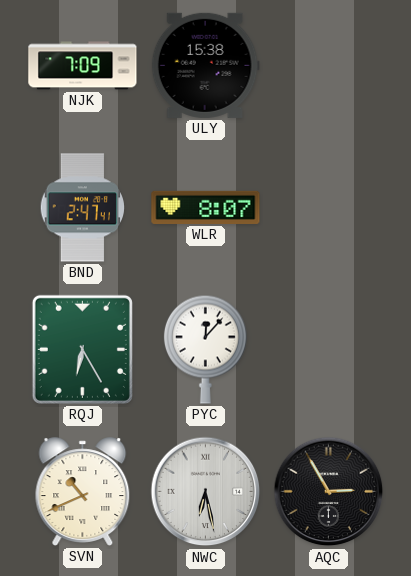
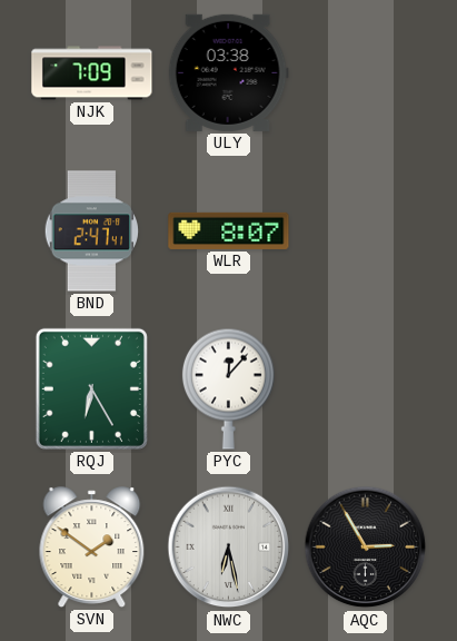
ULY: 15:38 -> 03:38
SVN: 10:41 -> 1:51
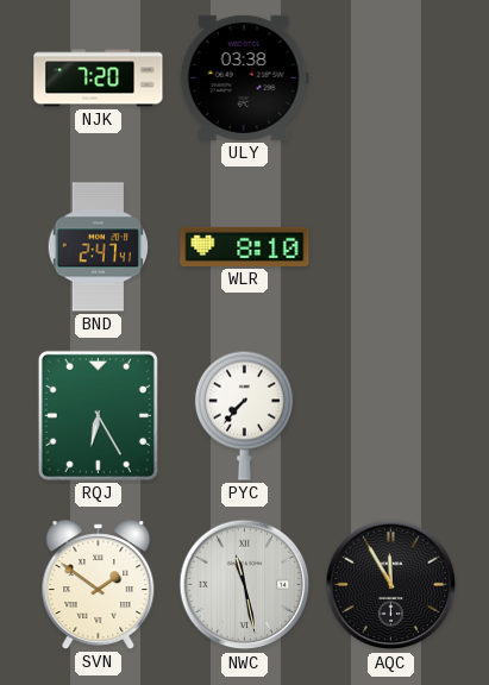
NJK: 7:09 -> 7:20
WLR: 8:07 -> 8:10
PYC: 12:07 -> 7:37
NWC: 6:28 -> 11:28
AQC: 2:55 -> 11:55
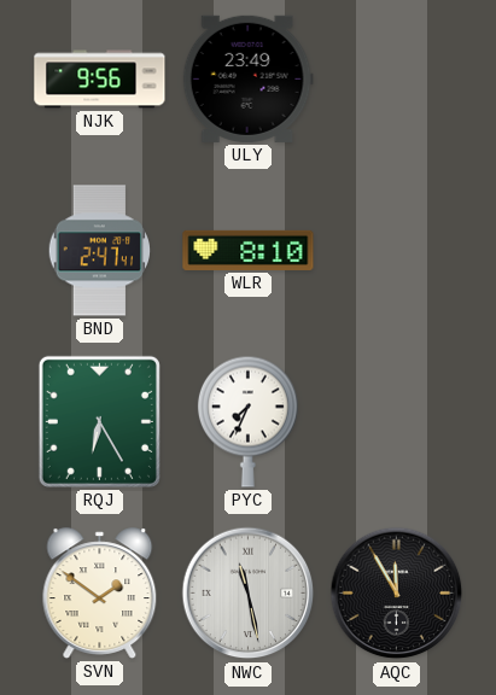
NJK: 7:20 -> 9:56
ULY: 03:38 -> 23:49
PYC: 7:37 -> 7:34
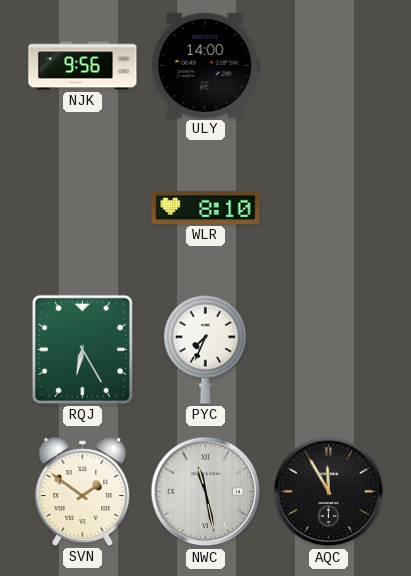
ULY: 23:49 -> 14:00
BND: 2:47 -> none
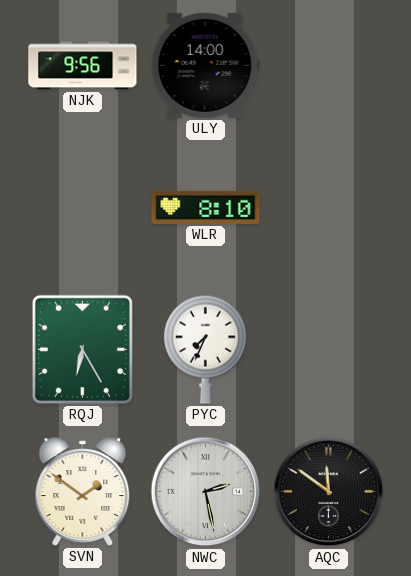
NWC: 11:28 -> 2:28
AQC: 11:55 -> 11:51
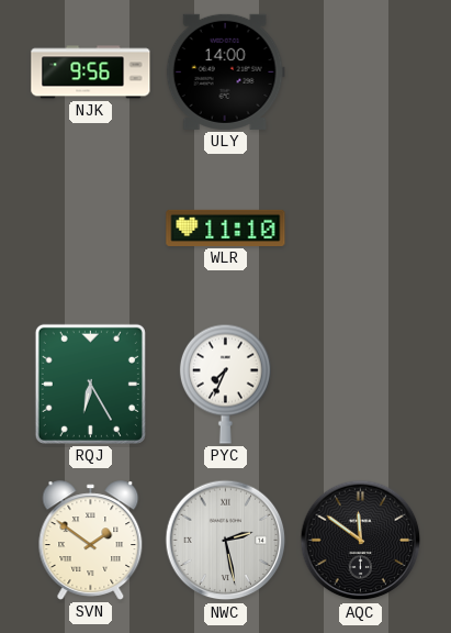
WLR: 8:10 -> 11:10
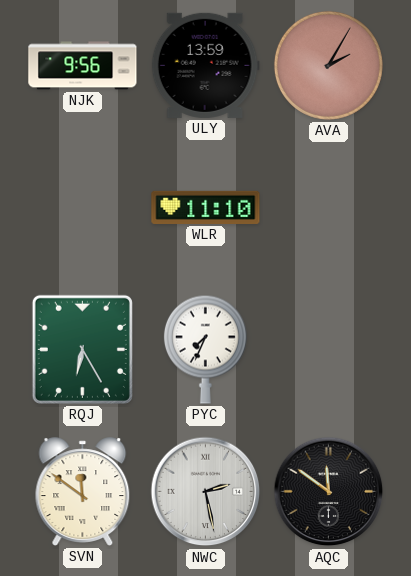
ULY: 14:00 -> 13:59
AVA: none -> 2:05
SVN: 1:51 -> 11:51
